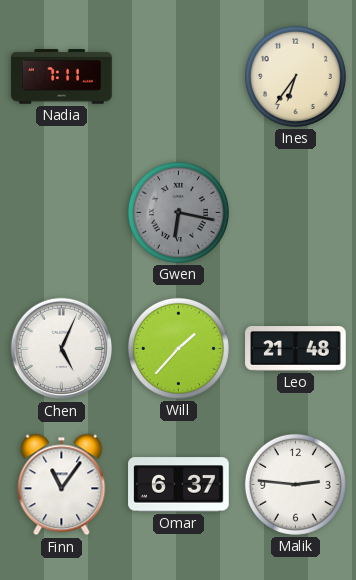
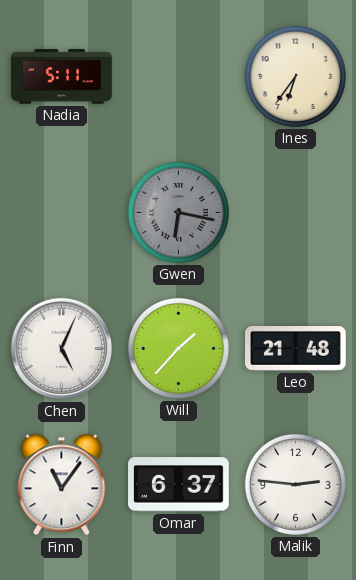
Nadia: 7:11 -> 5:11
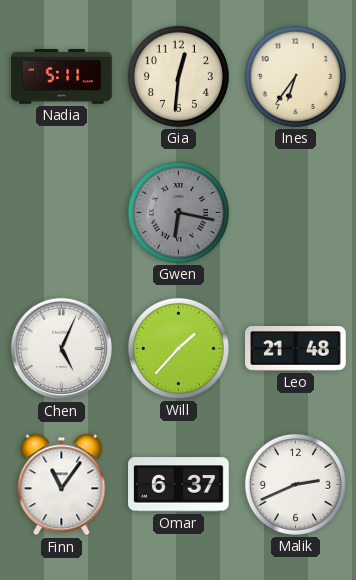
Gia: none -> 12:31
Malik: 2:46 -> 2:41
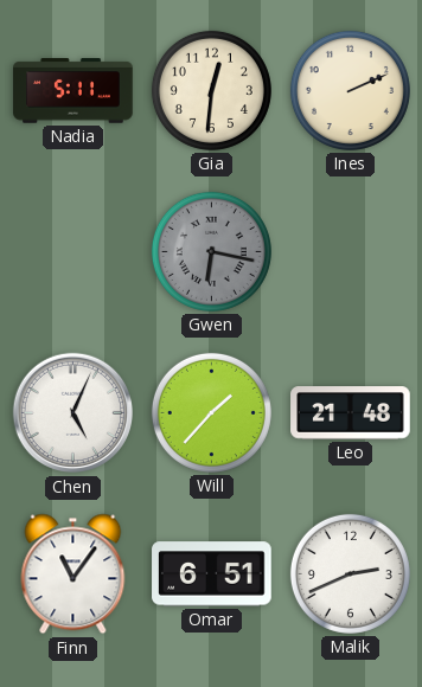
Ines: 6:36 -> 2:11
Omar: 6:37 -> 6:51
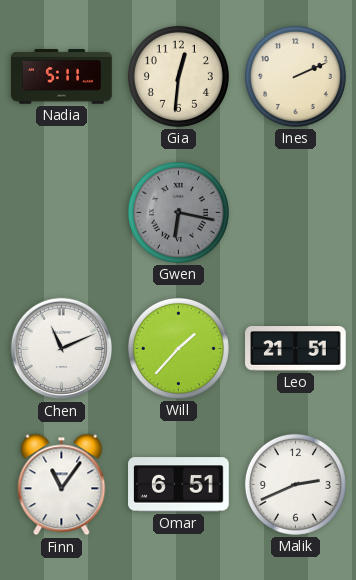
Chen: 5:04 -> 11:11
Leo: 21:48 -> 21:51
